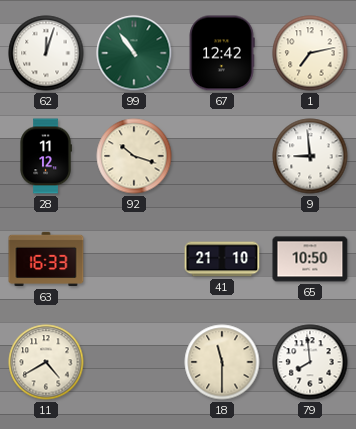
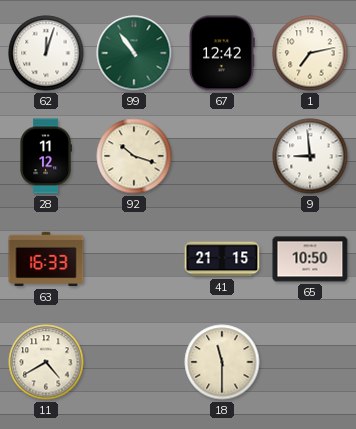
41: 21:10 -> 21:15
79: 7:59 -> none
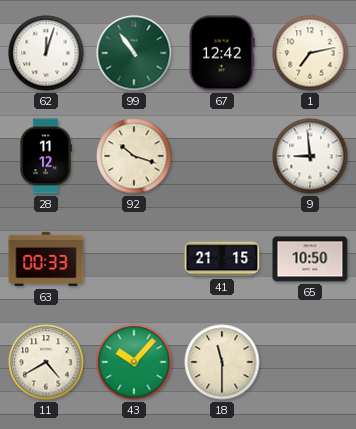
63: 16:33 -> 00:33
43: none -> 10:07
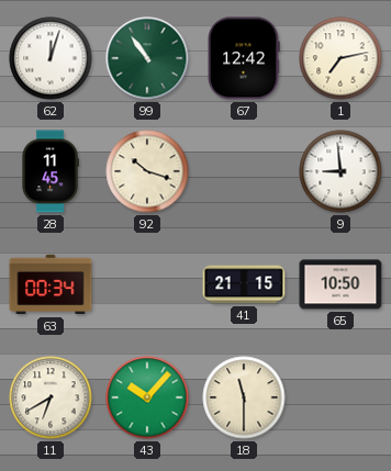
28: 11:12 -> 11:45
63: 00:33 -> 00:34
11: 4:40 -> 6:40
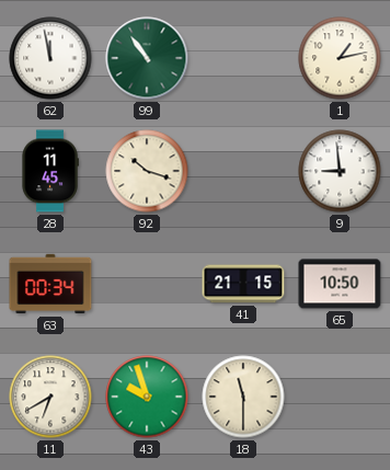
62: 12:03 -> 11:58
67: 12:42 -> none
1: 7:13 -> 1:13
43: 10:07 -> 9:57
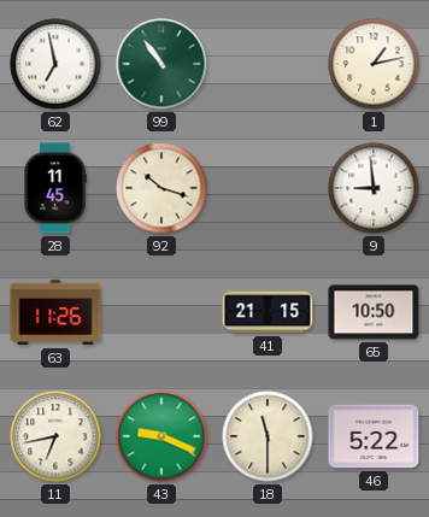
62: 11:58 -> 6:58
63: 00:34 -> 11:26
11: 6:40 -> 6:43
43: 9:57 -> 9:19
46: none -> 5:22
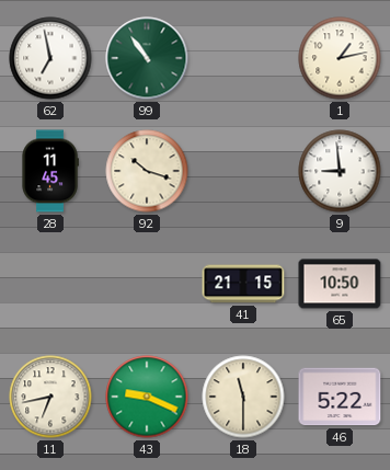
63: 11:26 -> none
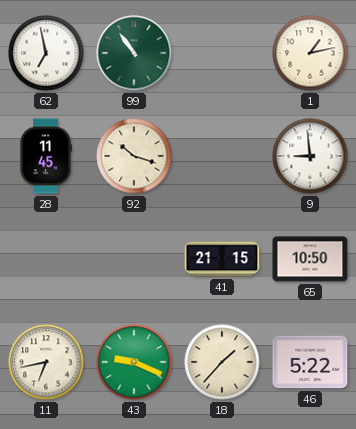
18: 11:30 -> 1:37
